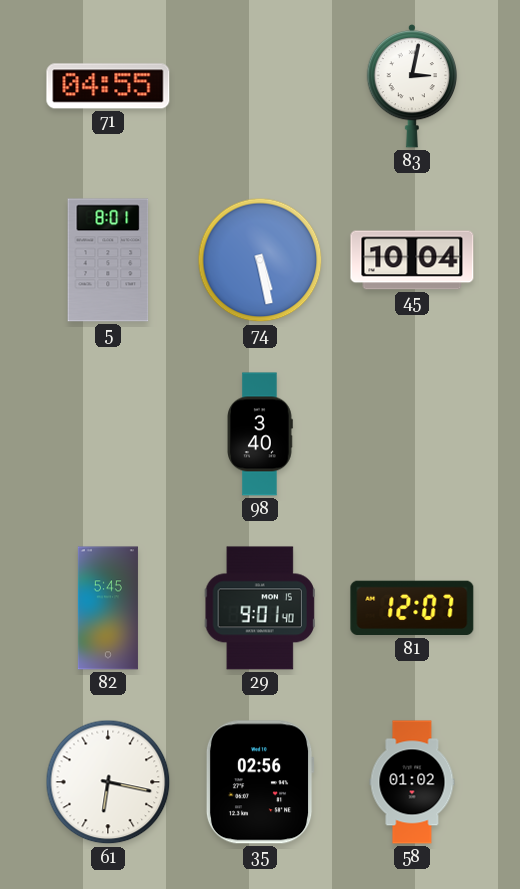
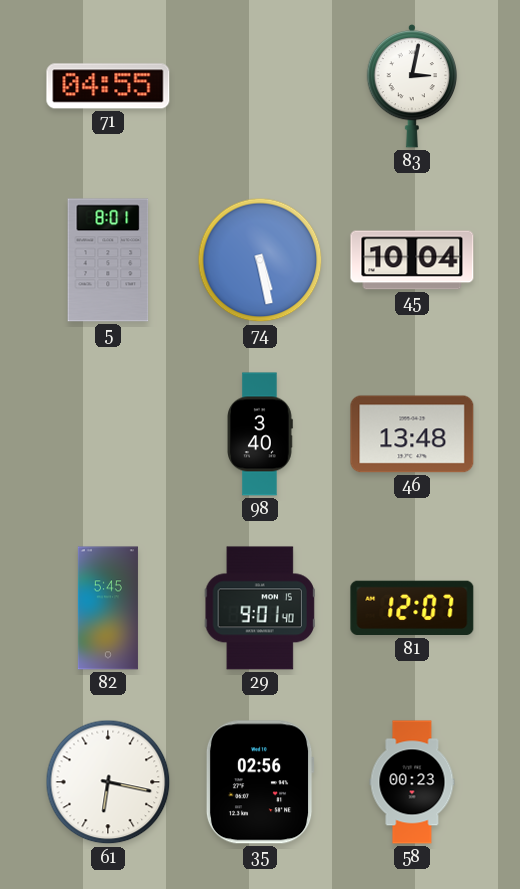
46: none -> 13:48
58: 01:02 -> 00:23
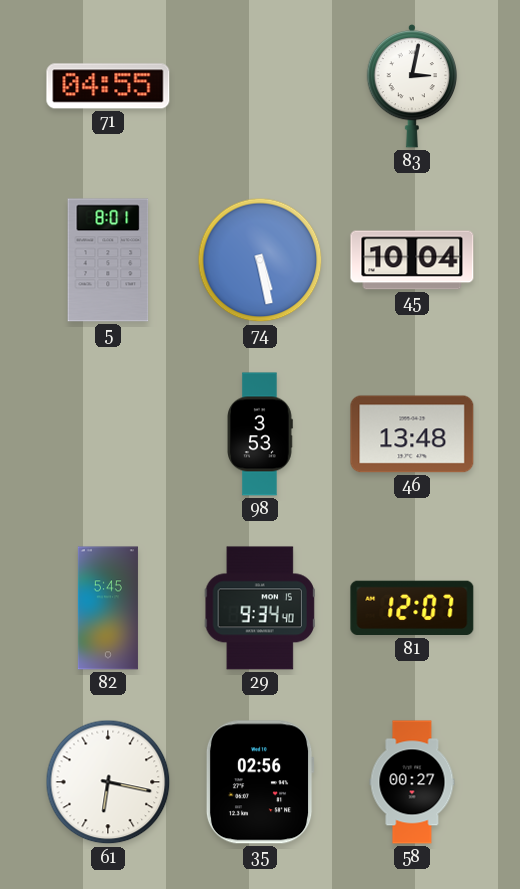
98: 3:40 -> 3:53
29: 9:01 -> 9:34
58: 00:23 -> 00:27
